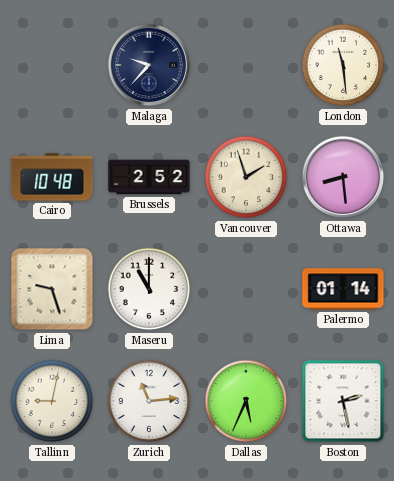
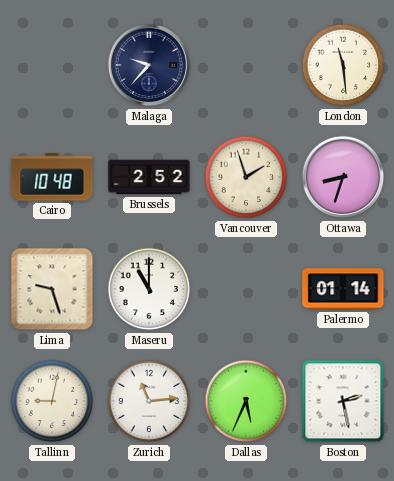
Ottawa: 8:29 -> 8:33
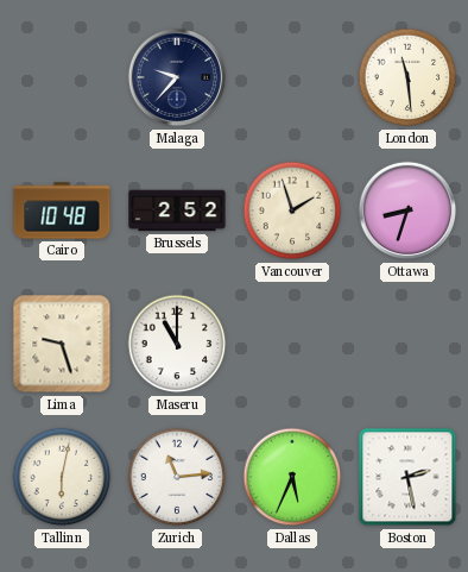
Palermo: 01:14 -> none
Tallinn: 9:02 -> 6:02
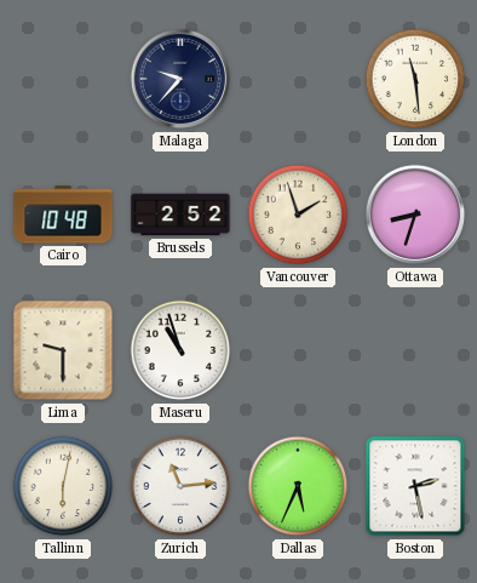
Lima: 9:27 -> 9:30
Maseru: 11:00 -> 10:57
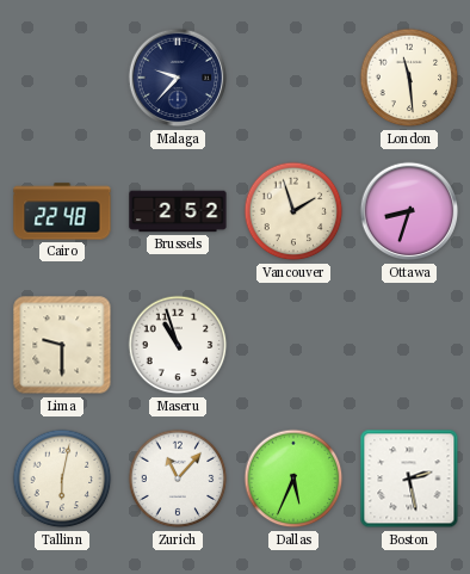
Cairo: 10:48 -> 22:48
Zurich: 11:14 -> 11:07
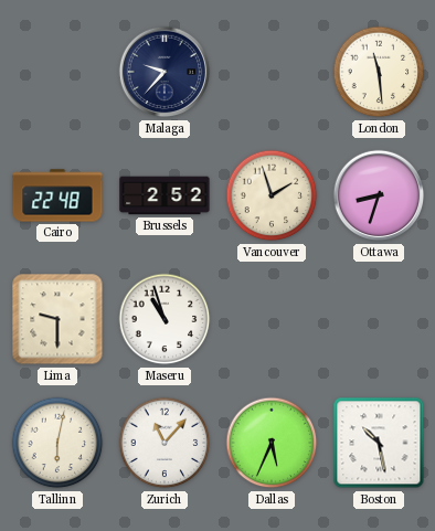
Boston: 2:28 -> 10:28
